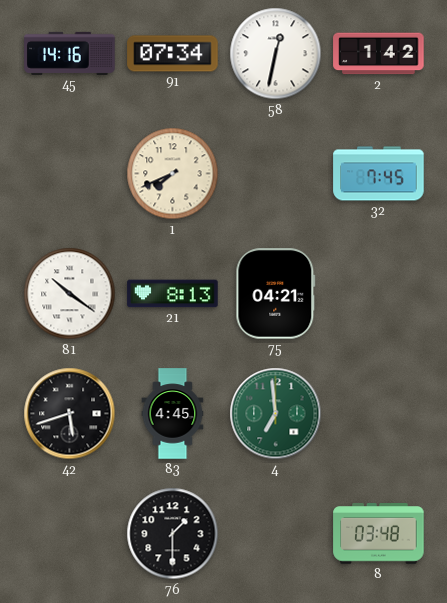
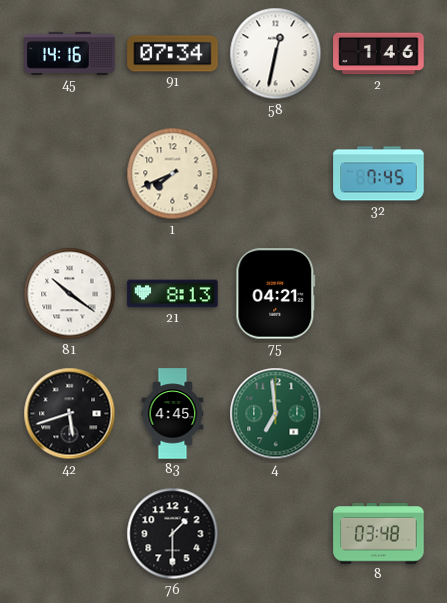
2: 1:42 -> 1:46
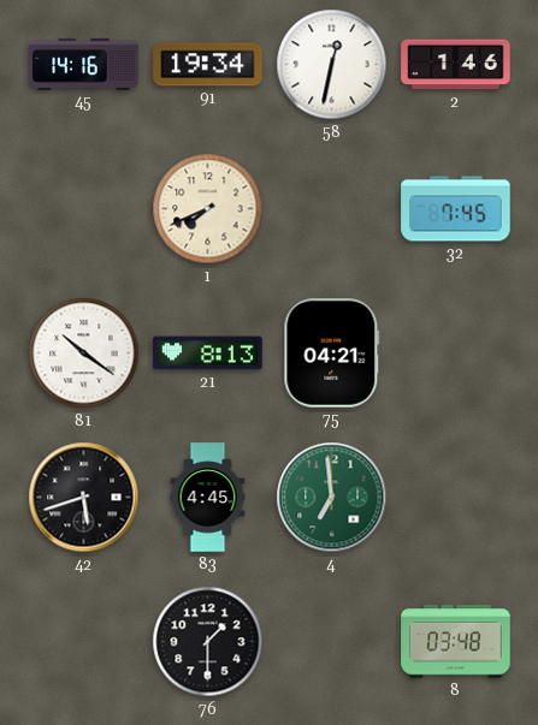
91: 07:34 -> 19:34
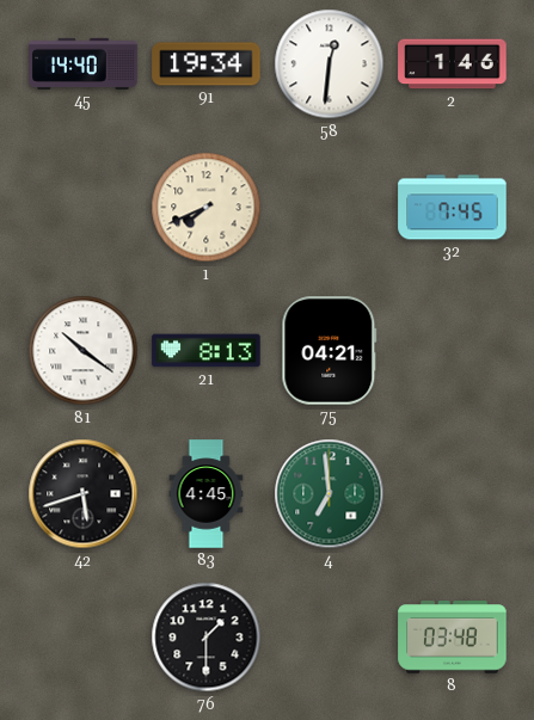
45: 14:16 -> 14:40
58: 12:32 -> 12:31
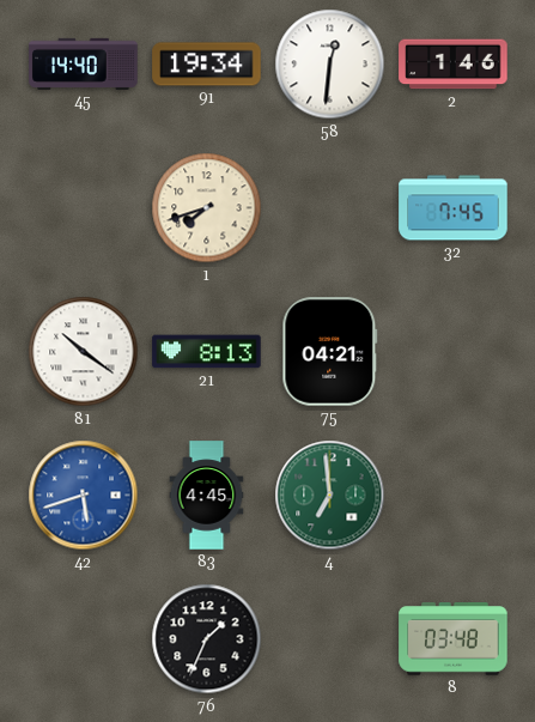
1: 7:41 -> 7:42
42 dial: black -> blue
76: 1:30 -> 1:34
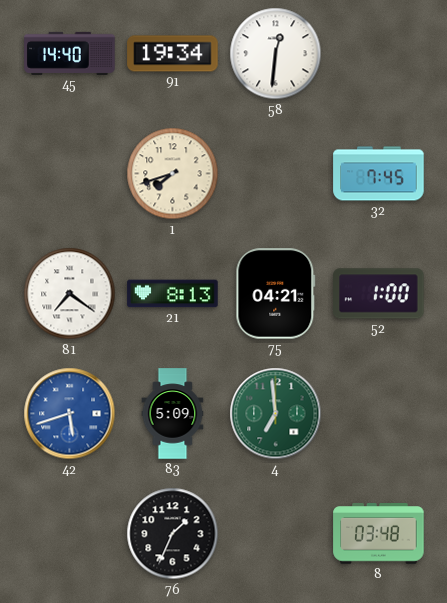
2: 1:46 -> none
81: 10:21 -> 7:21
52: none -> 1:00
83: 4:45 -> 5:09
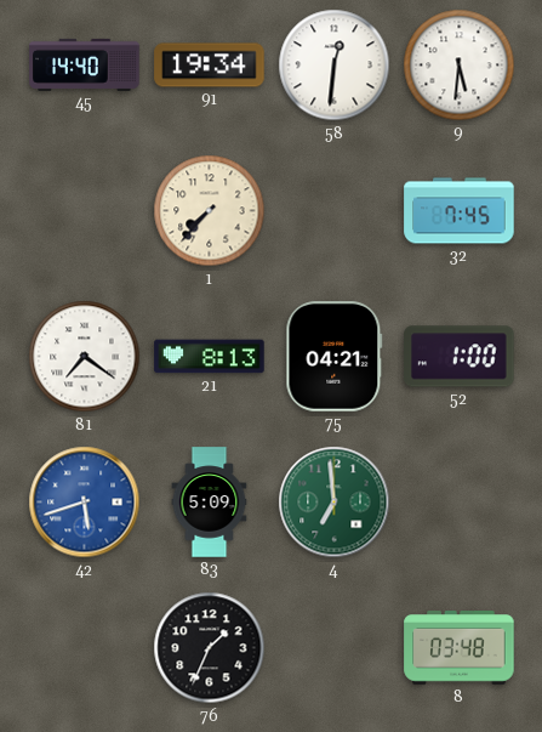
9: none -> 5:31
1: 7:42 -> 7:37
